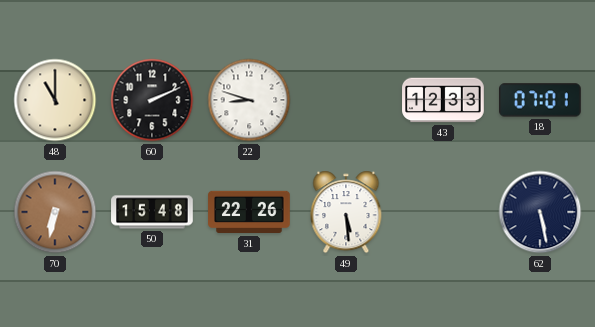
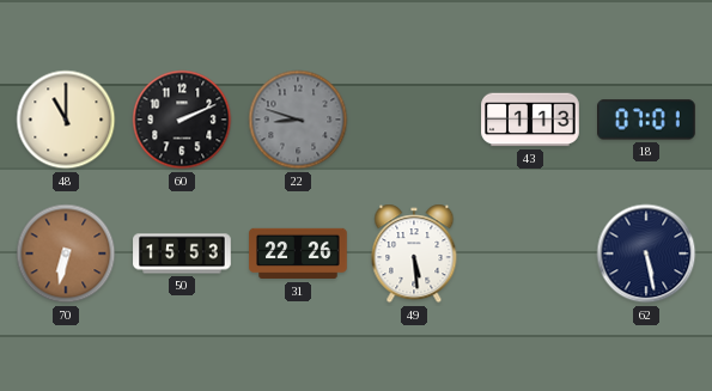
22 dial: white -> grey
43: 12:33 -> 1:13
50: 15:48 -> 15:53
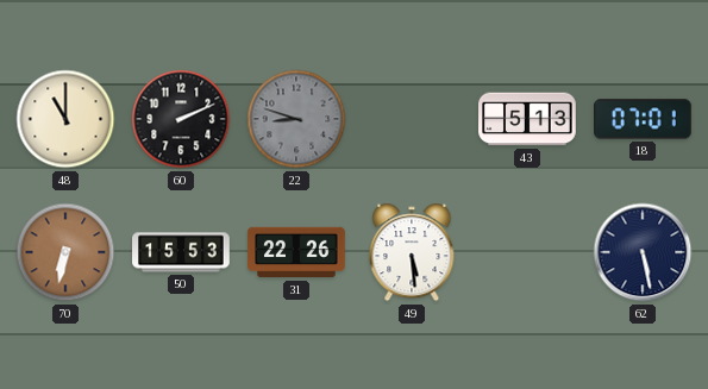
43: 1:13 -> 5:13
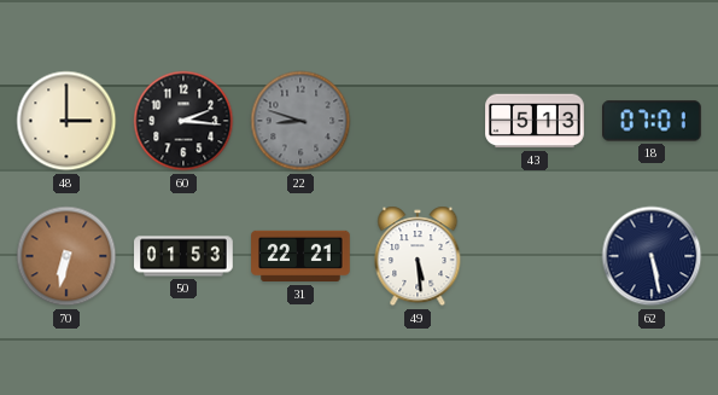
48: 11:00 -> 3:00
60: 2:11 -> 2:16
50: 15:53 -> 01:53
31: 22:26 -> 22:21
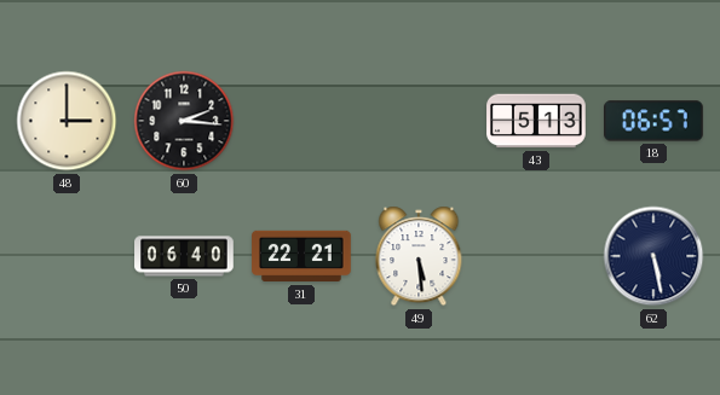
22: 8:48 -> none
18: 07:01 -> 06:57
70: 6:32 -> none
50: 01:53 -> 06:40
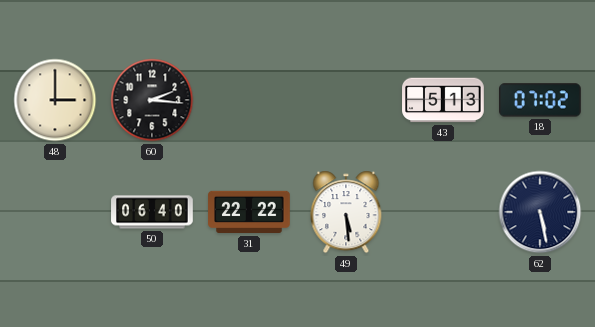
18: 06:57 -> 07:02
31: 22:21 -> 22:22
